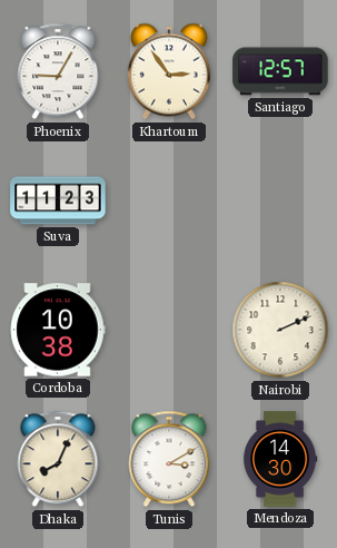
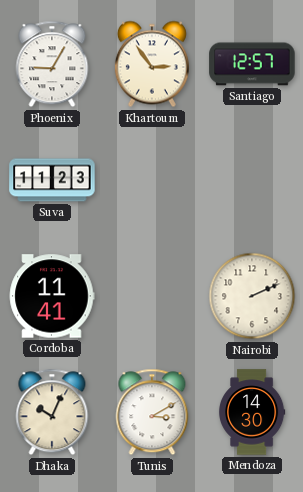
Cordoba: 10:38 -> 11:41
Dhaka: 8:04 -> 10:04
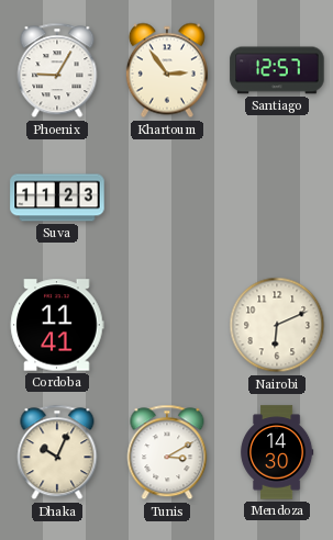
Nairobi: 2:11 -> 6:11
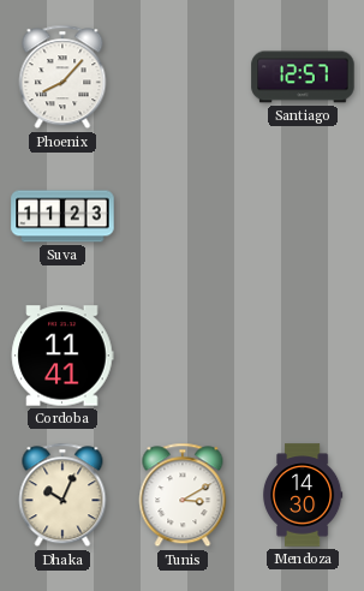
Phoenix: 9:05 -> 8:07
Khartoum: 2:54 -> none
Nairobi: 6:11 -> none
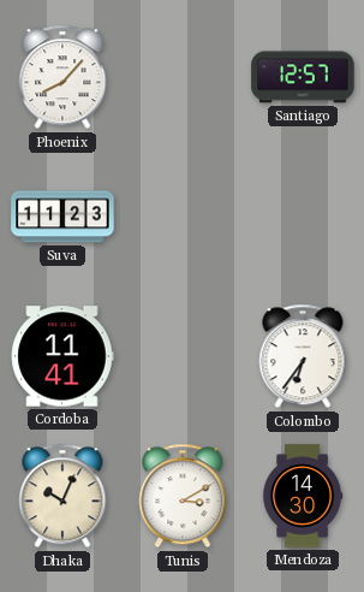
Colombo: none -> 6:36
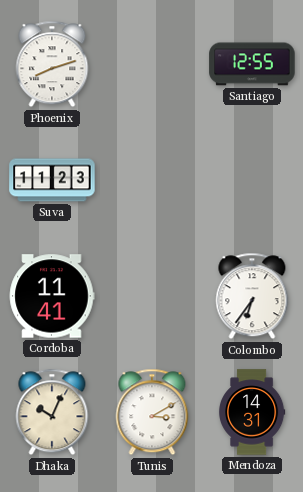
Phoenix: 8:07 -> 8:12
Santiago: 12:57 -> 12:55
Mendoza: 14:30 -> 14:31
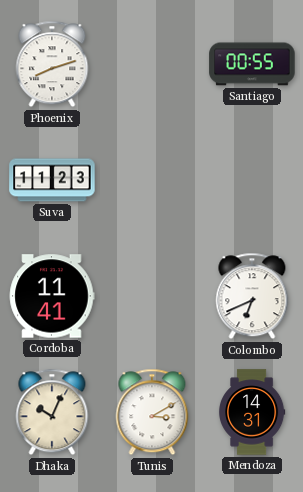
Santiago: 12:55 -> 00:55
Colombo: 6:36 -> 6:41
